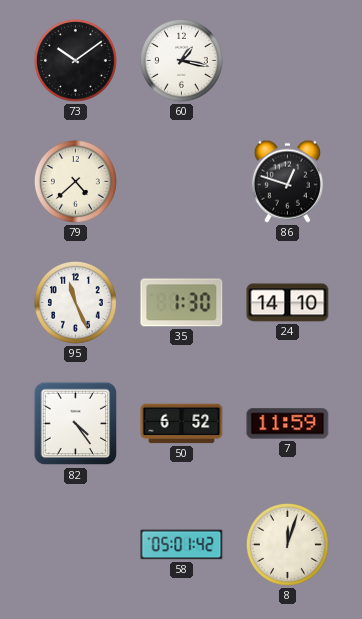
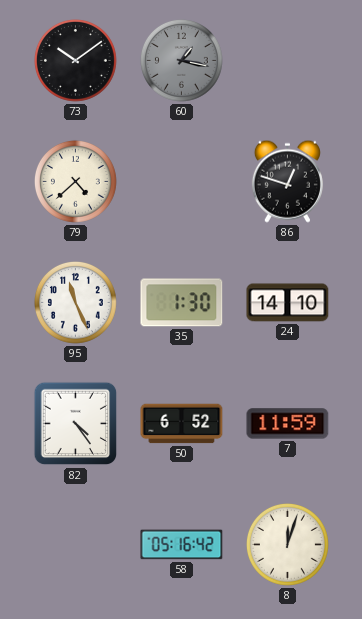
60 dial: white -> grey
58: 05:01 -> 05:16
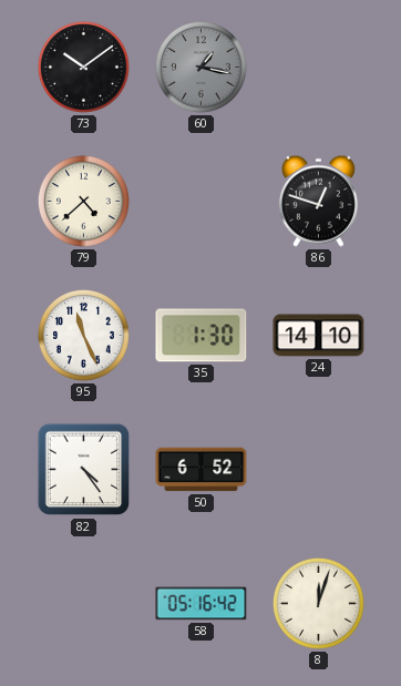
7: 11:59 -> none
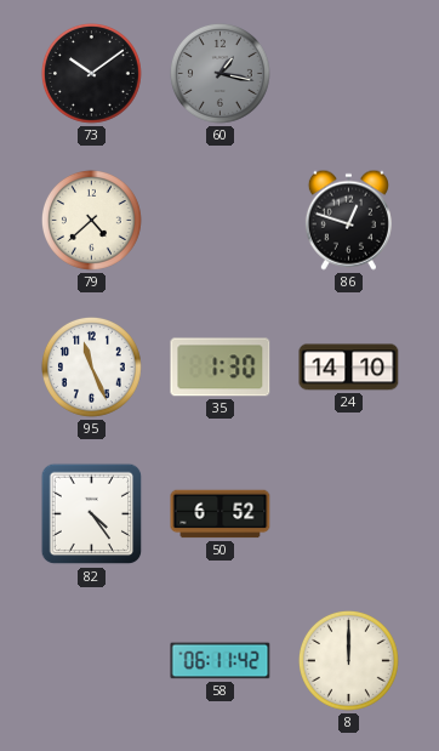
58: 05:16 -> 06:11
8: 12:03 -> 12:00
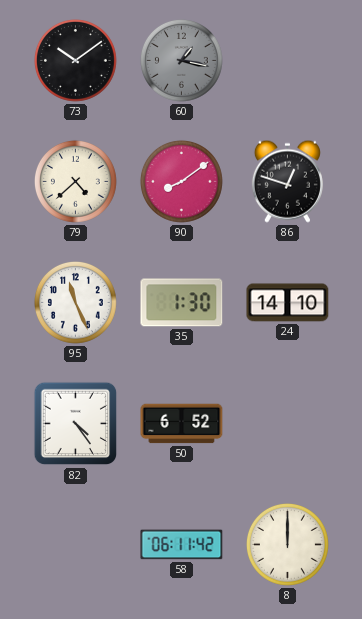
90: none -> 8:09
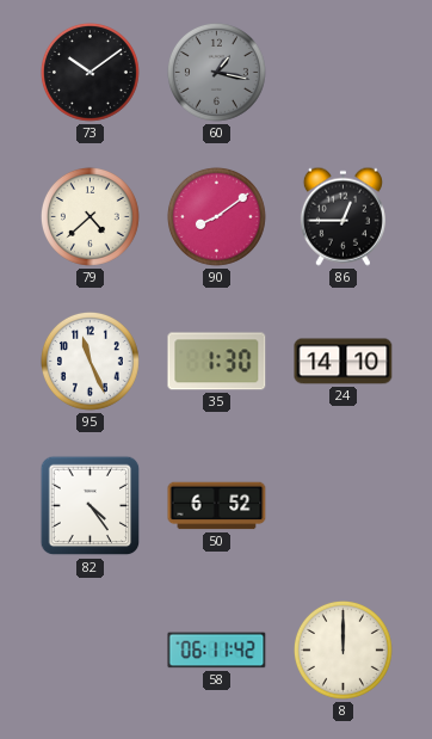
86: 12:48 -> 12:45
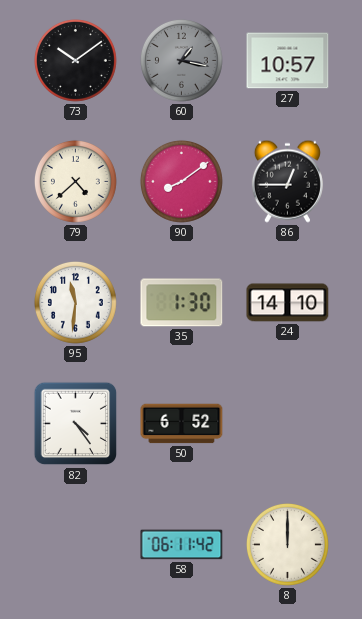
27: none -> 10:57
95: 11:26 -> 11:31
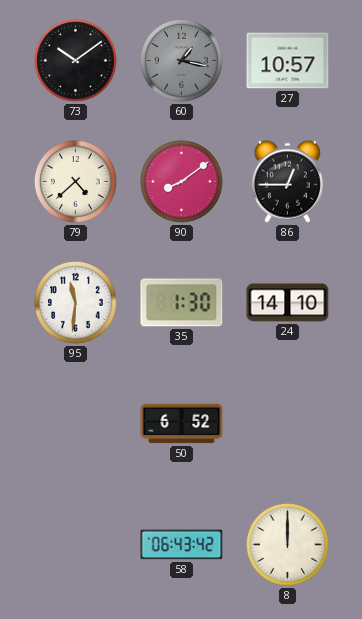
82: 4:24 -> none
58: 06:11 -> 06:43
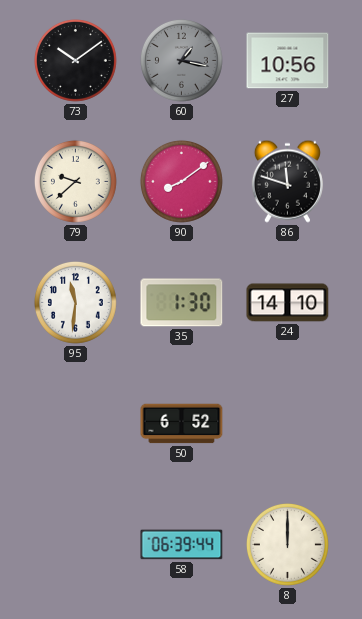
27: 10:57 -> 10:56
79: 4:38 -> 9:38
86: 12:45 -> 11:48
58: 06:43 -> 06:39
